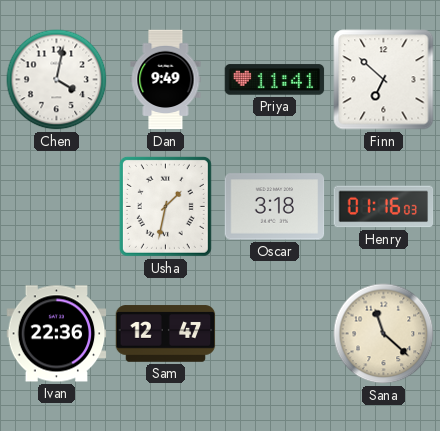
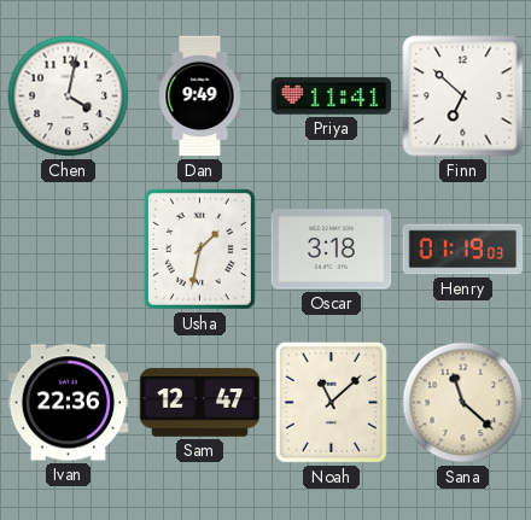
Henry: 01:16 -> 01:19
Noah: none -> 11:08
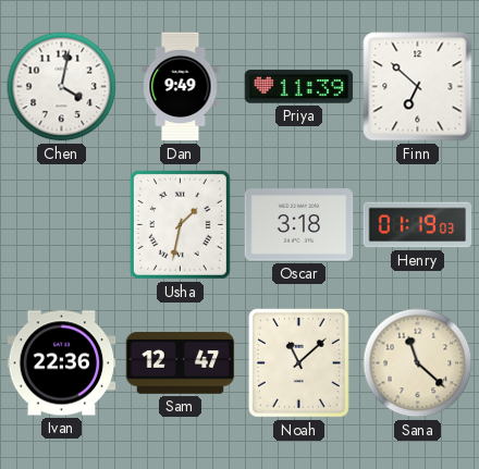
Priya: 11:41 -> 11:39
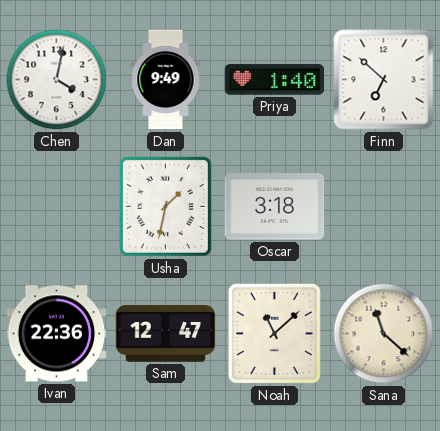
Priya: 11:39 -> 1:40
Henry: 01:19 -> none
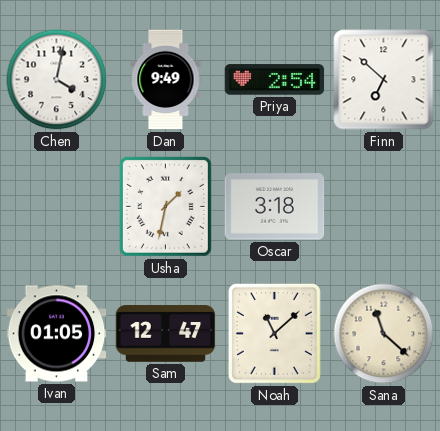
Priya: 1:40 -> 2:54
Ivan: 22:36 -> 01:05
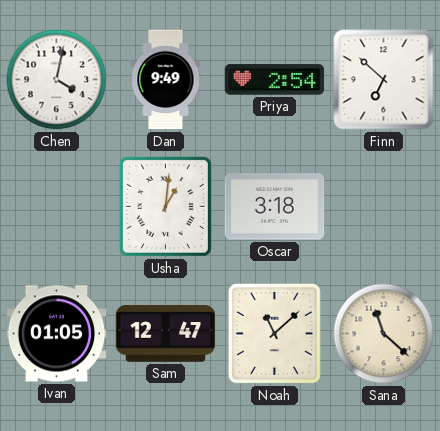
Usha: 1:32 -> 1:01
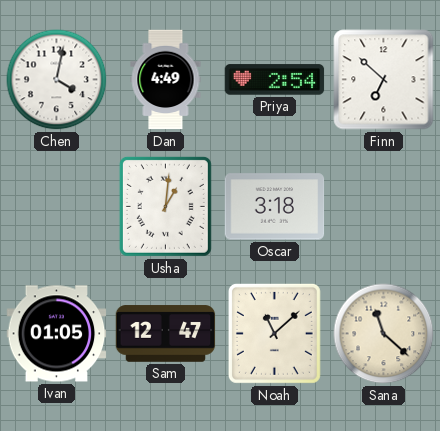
Dan: 9:49 -> 4:49
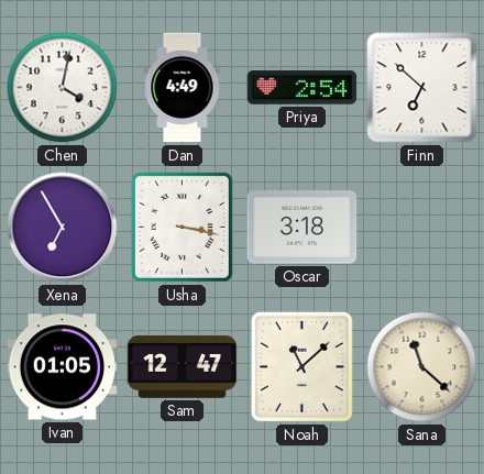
Xena: none -> 6:55
Usha: 1:01 -> 3:17
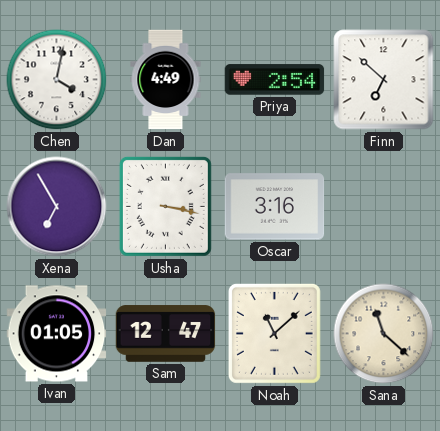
Oscar: 3:18 -> 3:16
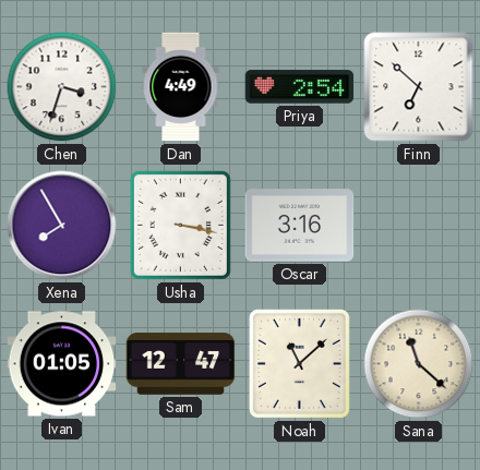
Chen: 4:02 -> 3:33
Xena: 6:55 -> 7:55
